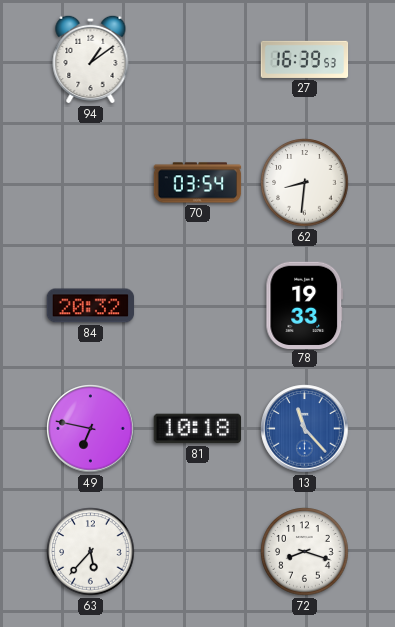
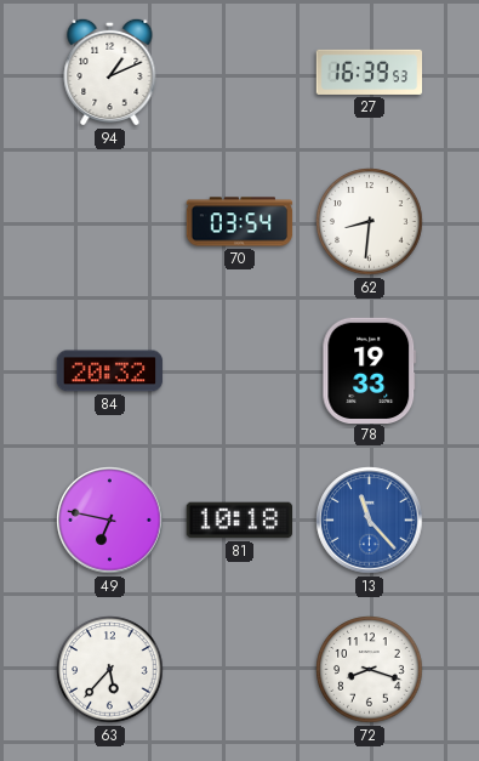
94: 1:09 -> 1:11
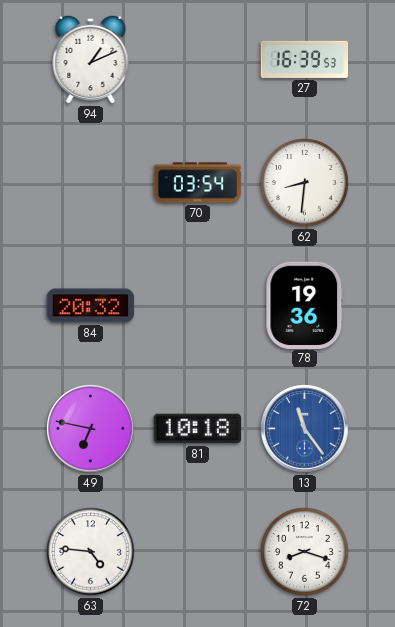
78: 19:33 -> 19:36
13: 11:23 -> 11:24
63: 5:37 -> 4:46
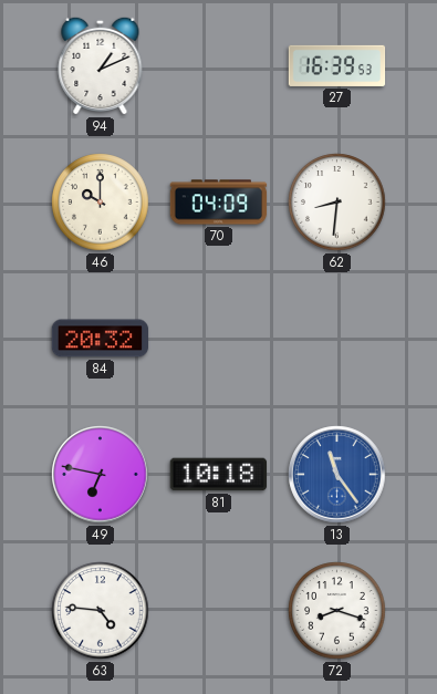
46: none -> 10:00
70: 03:54 -> 04:09
78: 19:36 -> none
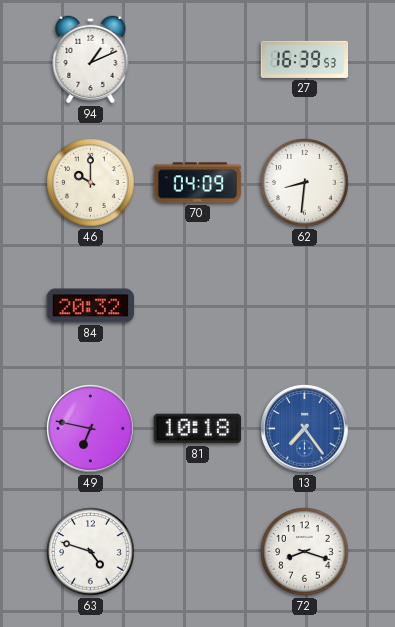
13: 11:24 -> 7:24
63: 4:46 -> 4:48
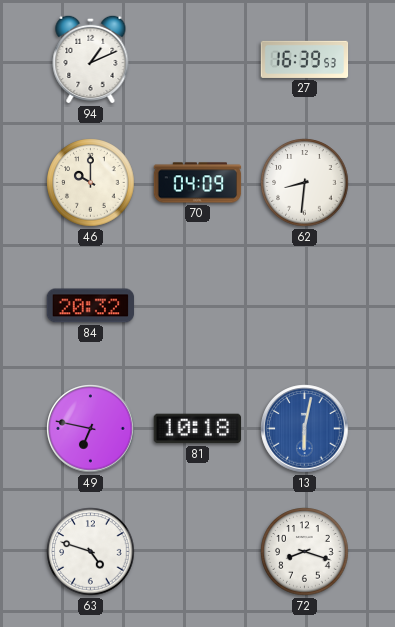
13: 7:24 -> 6:02
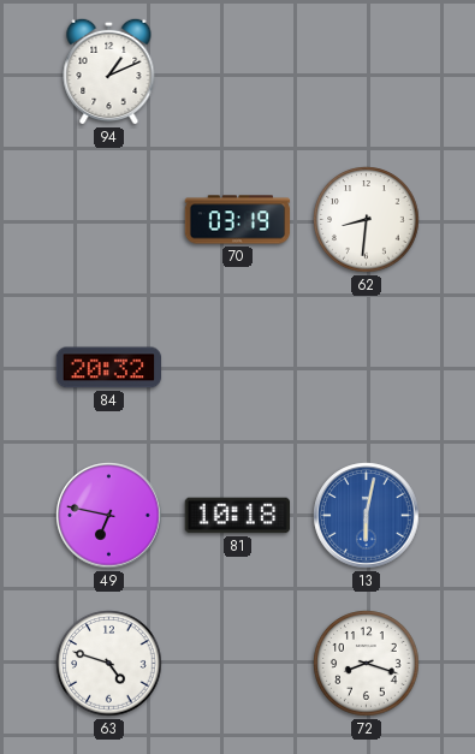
27: 16:39 -> none
46: 10:00 -> none
70: 04:09 -> 03:19
